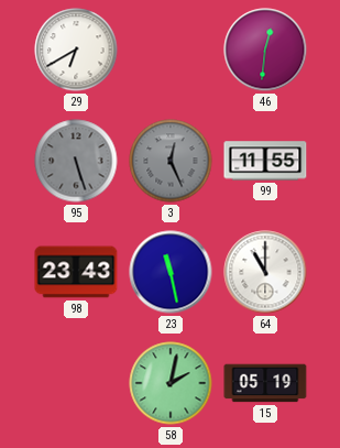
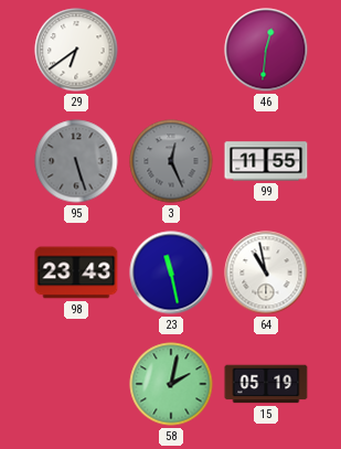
29: 6:40 -> 6:39
64: 11:00 -> 10:58
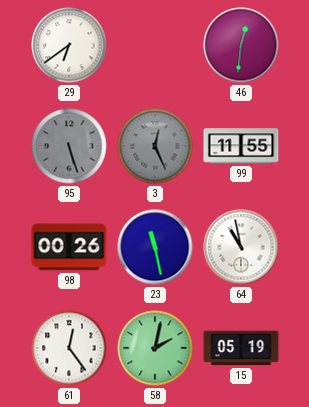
98: 23:43 -> 00:26
61: none -> 12:24
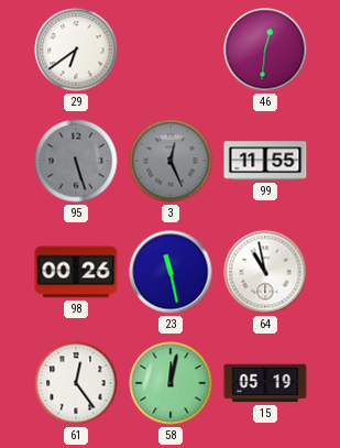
58: 2:02 -> 12:02
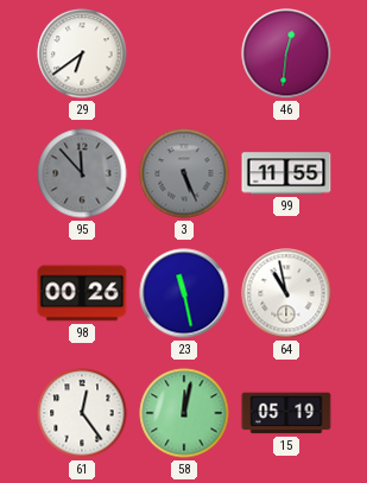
95: 5:27 -> 11:53
3: 12:26 -> 5:26
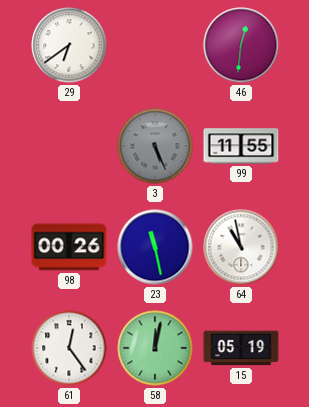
95: 11:53 -> none
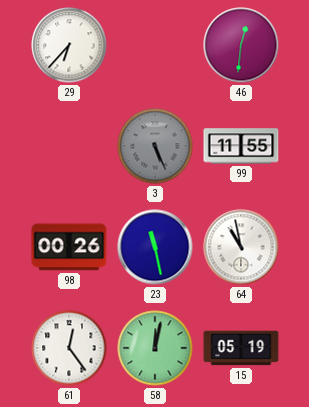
29: 6:39 -> 6:37
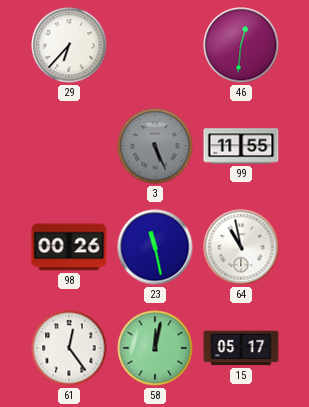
15: 05:19 -> 05:17
